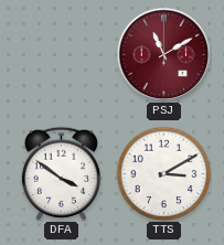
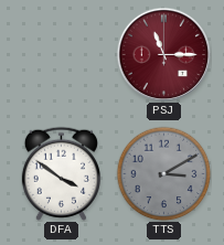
PSJ: 11:10 -> 11:15
TTS dial: white -> grey
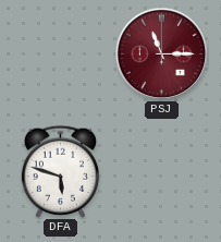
DFA: 3:51 -> 5:48
TTS: 3:10 -> none
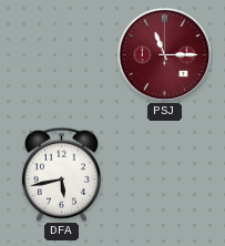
DFA: 5:48 -> 5:43
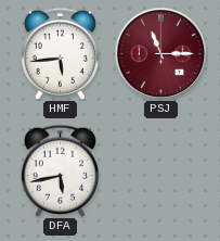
HMF: none -> 5:44
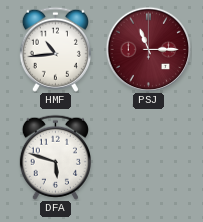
HMF: 5:44 -> 10:44
DFA: 5:43 -> 5:48
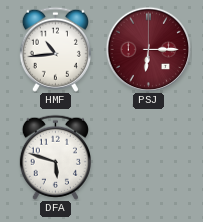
PSJ: 11:15 -> 6:15
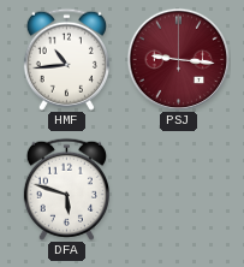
PSJ: 6:15 -> 9:16
